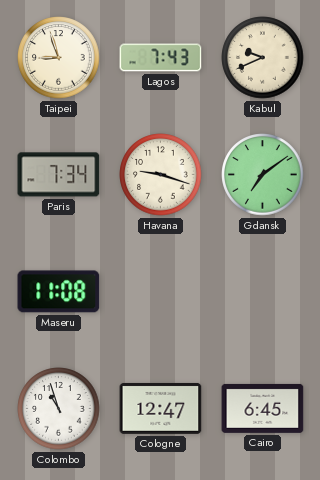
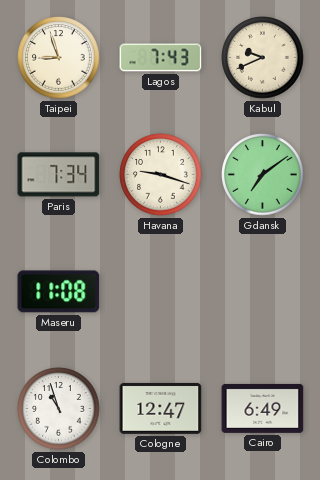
Cairo: 6:45 -> 6:49
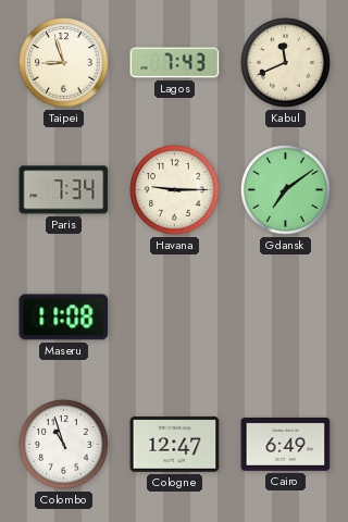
Kabul: 9:41 -> 11:41
Havana: 9:18 -> 9:15
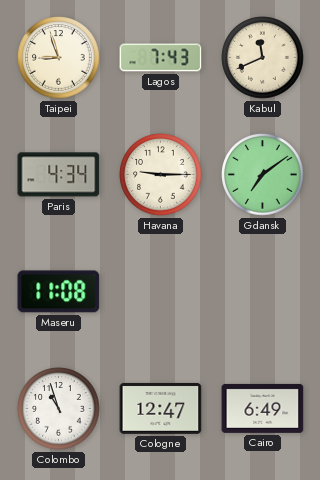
Paris: 7:34 -> 4:34
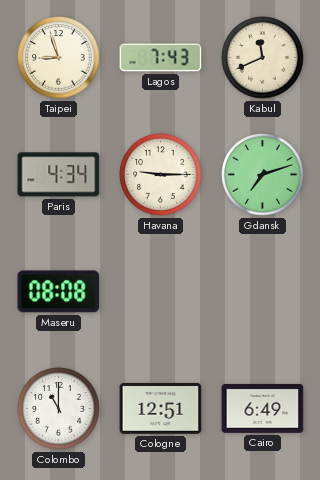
Gdansk: 7:09 -> 7:12
Maseru: 11:08 -> 08:08
Colombo: 10:57 -> 11:00
Cologne: 12:47 -> 12:51
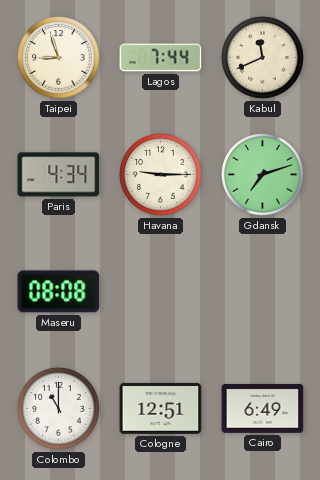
Lagos: 7:43 -> 7:44
